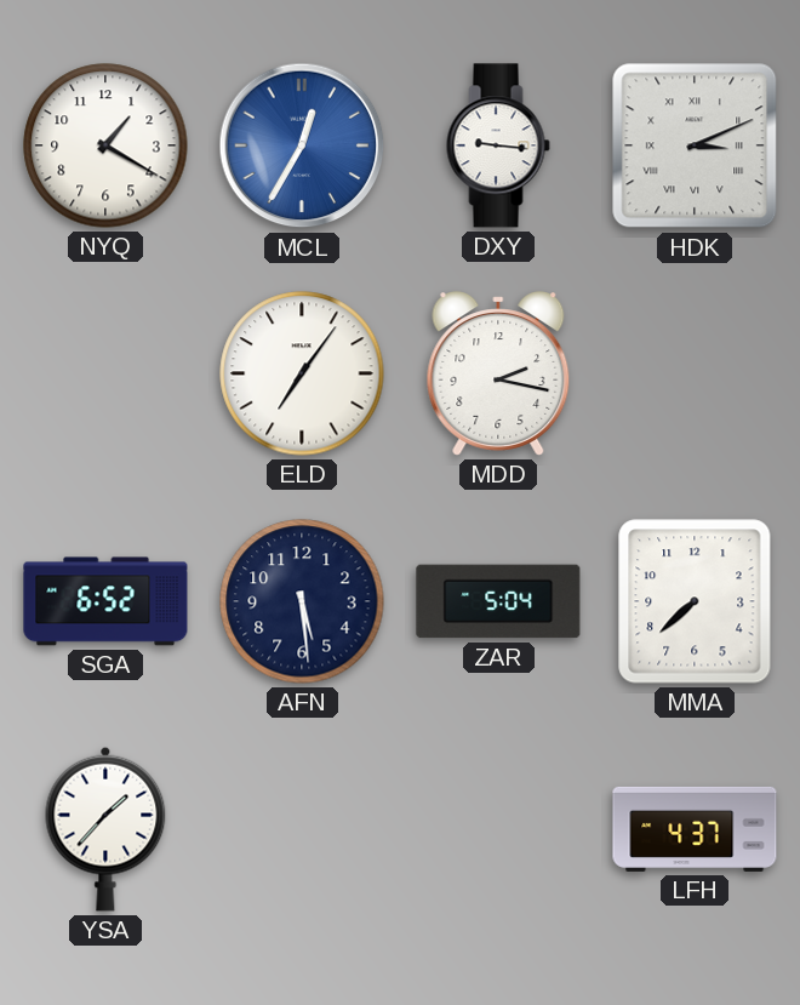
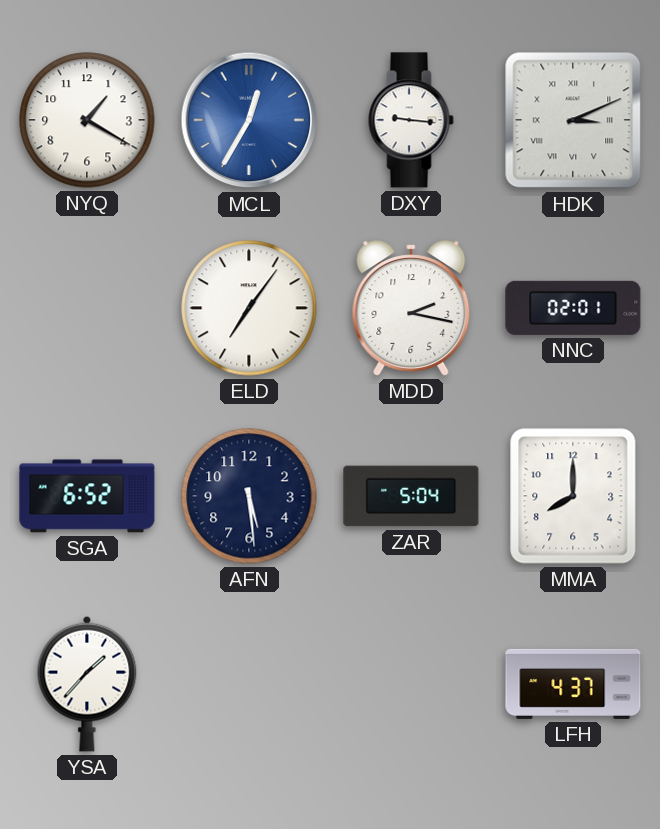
NNC: none -> 02:01
MMA: 7:38 -> 8:00
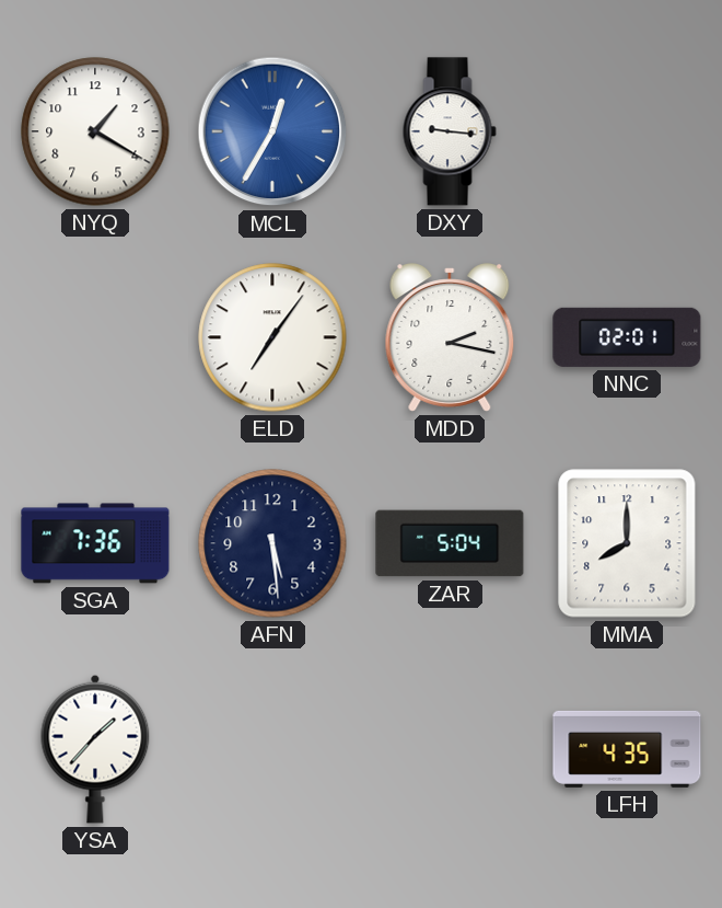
HDK: 3:11 -> none
SGA: 6:52 -> 7:36
LFH: 4:37 -> 4:35
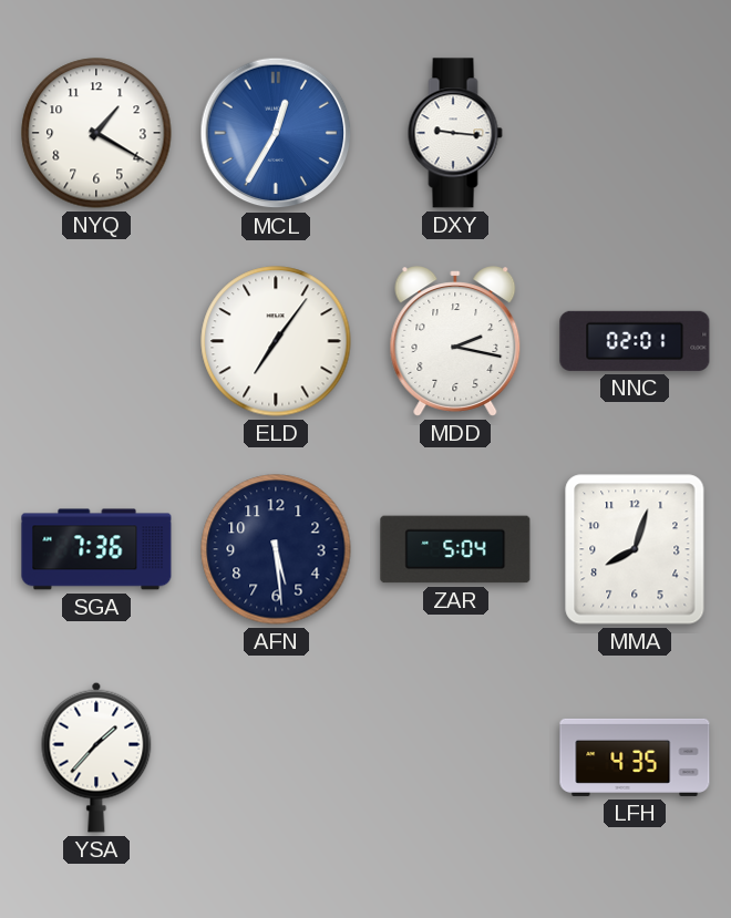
MMA: 8:00 -> 8:03
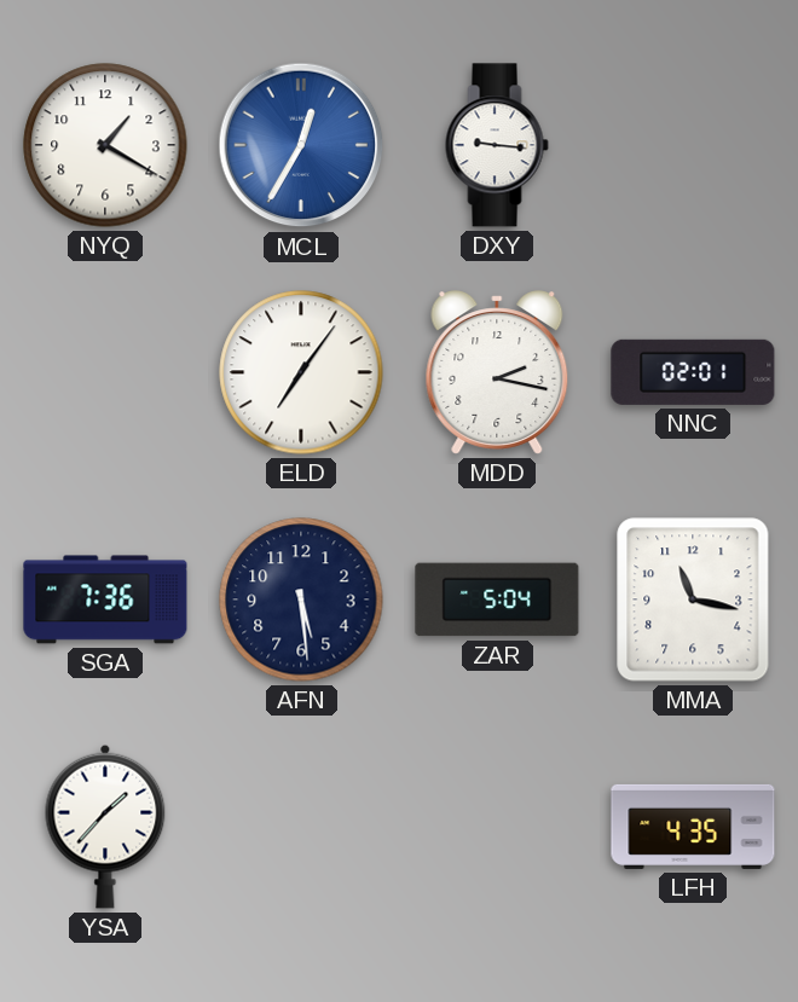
MMA: 8:03 -> 11:17
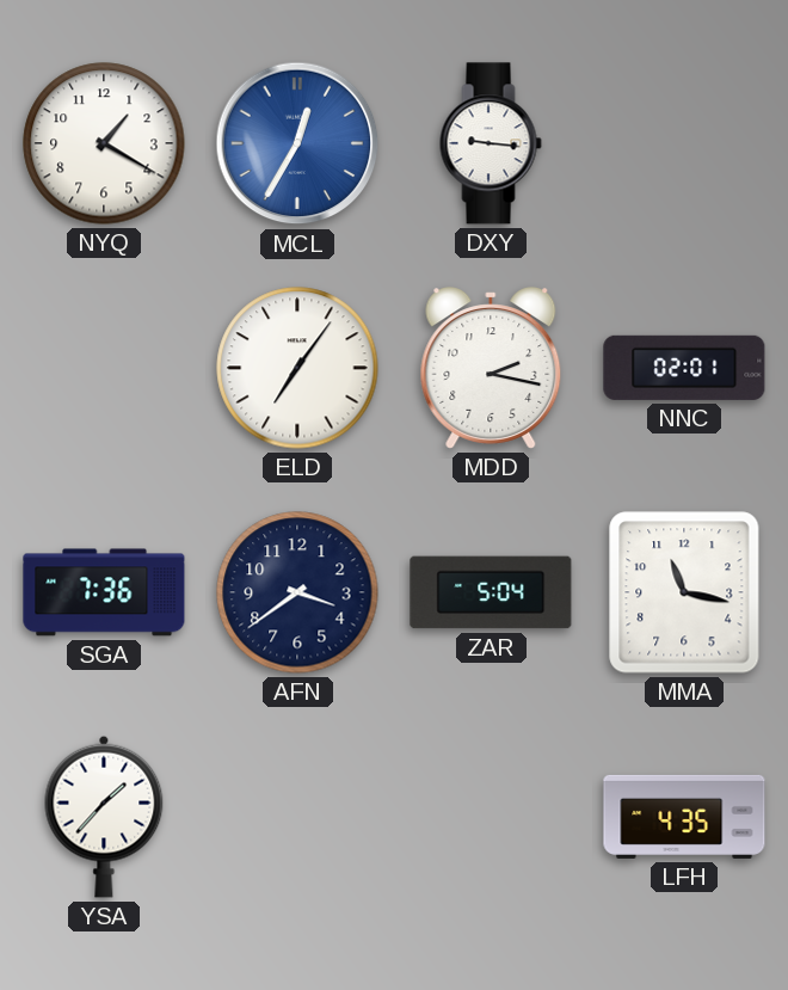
AFN: 5:29 -> 3:39
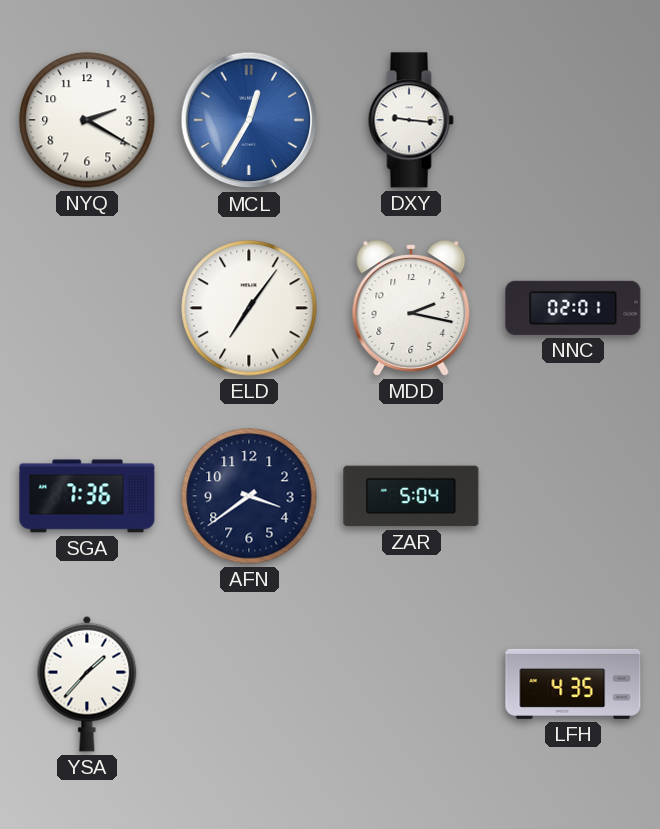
NYQ: 1:20 -> 2:20
MMA: 11:17 -> none
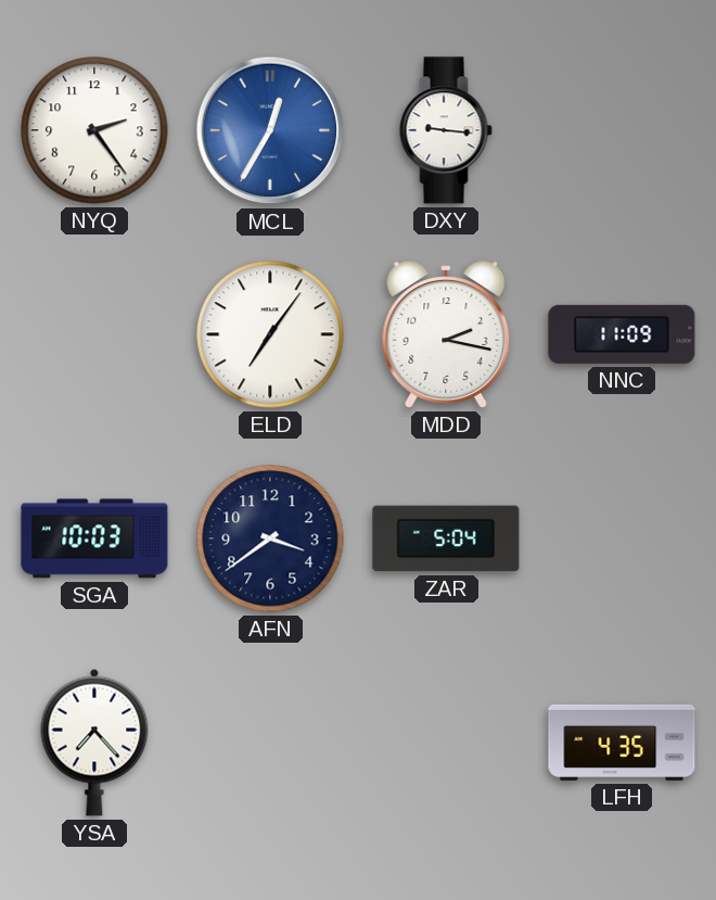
NYQ: 2:20 -> 2:24
NNC: 02:01 -> 11:09
SGA: 7:36 -> 10:03
YSA: 1:37 -> 7:23
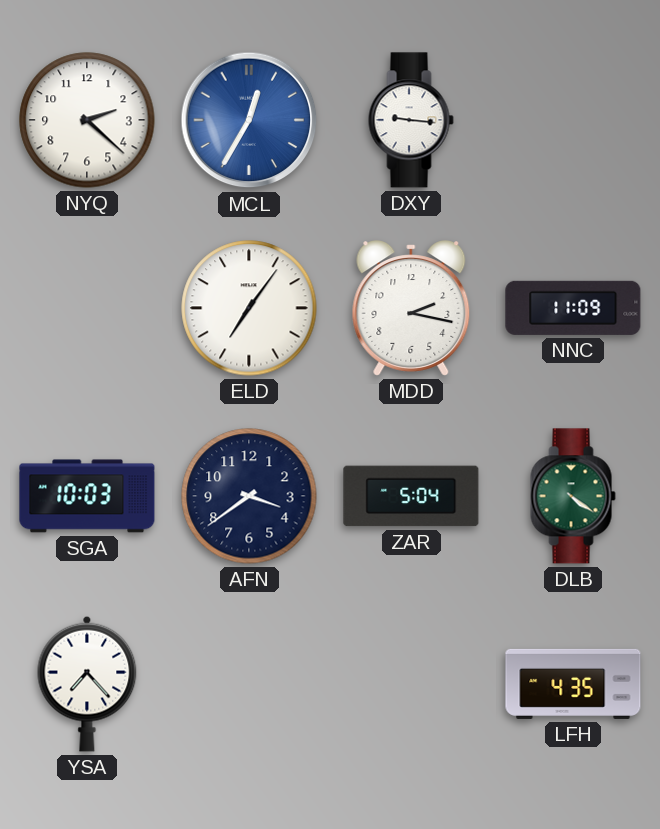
NYQ: 2:24 -> 2:22
DLB: none -> 4:21
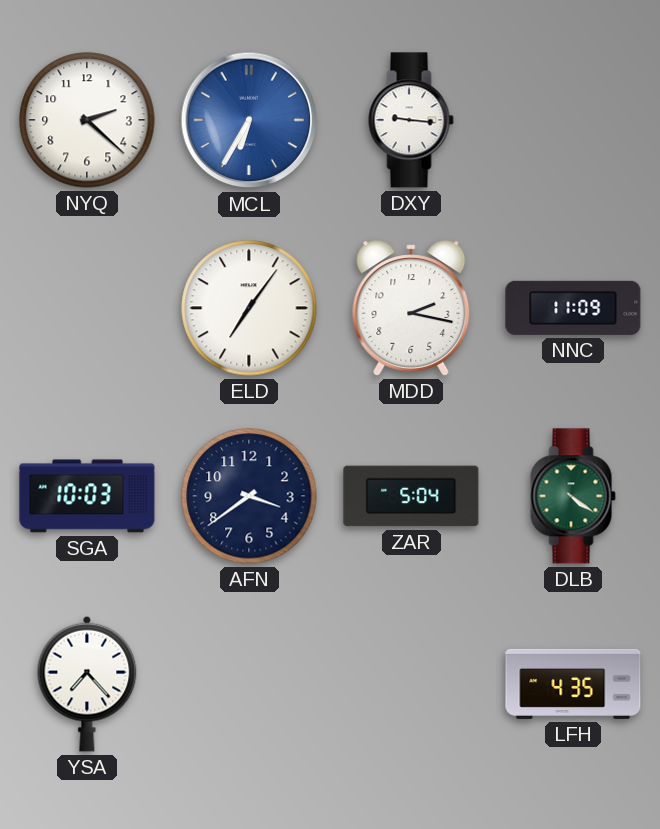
MCL: 12:35 -> 6:35
